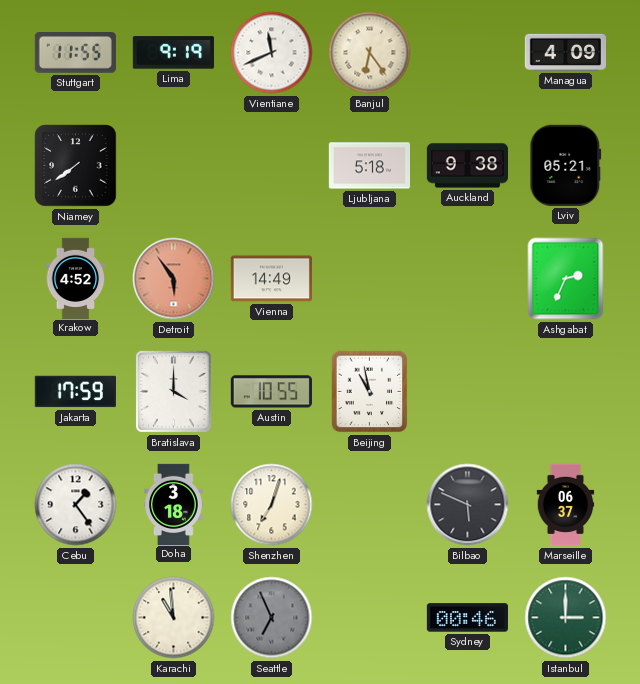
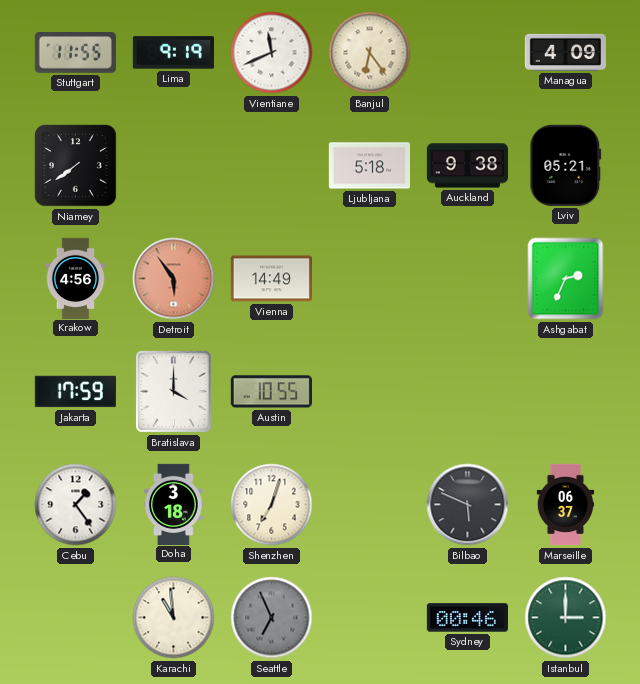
Krakow: 4:52 -> 4:56
Beijing: 10:58 -> none
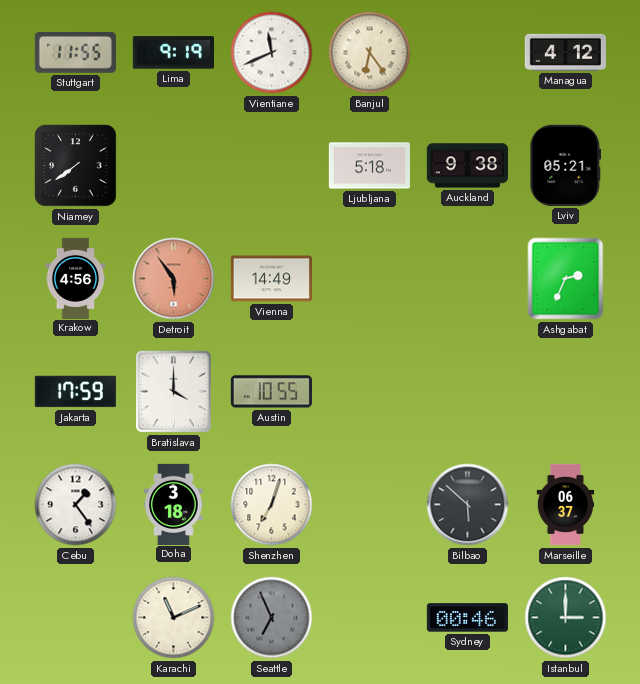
Managua: 4:09 -> 4:12
Bilbao: 5:49 -> 5:52
Karachi: 10:59 -> 11:11
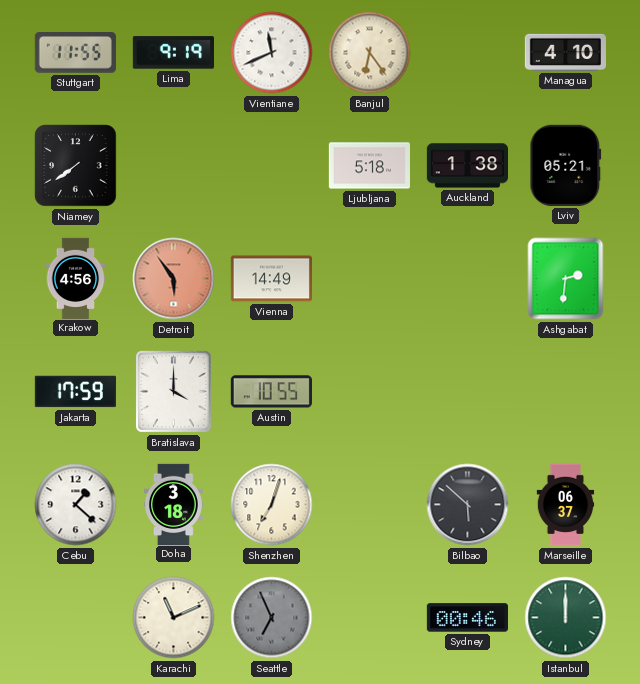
Managua: 4:12 -> 4:10
Auckland: 9:38 -> 1:38
Ashgabat: 2:34 -> 2:31
Cebu: 1:24 -> 1:22
Istanbul: 3:00 -> 12:00
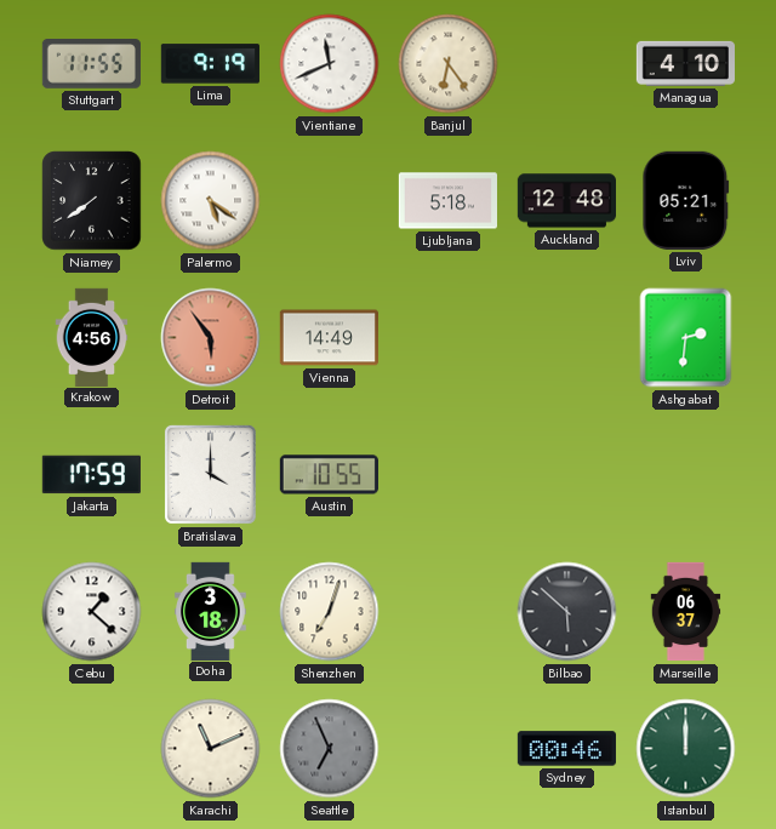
Palermo: none -> 5:21
Auckland: 1:38 -> 12:48
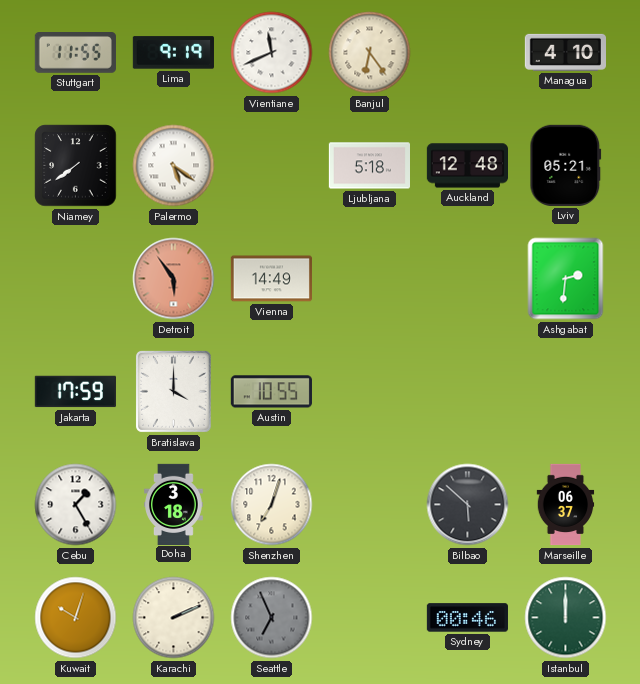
Krakow: 4:56 -> none
Cebu: 1:22 -> 1:25
Kuwait: none -> 10:03
Karachi: 11:11 -> 2:11
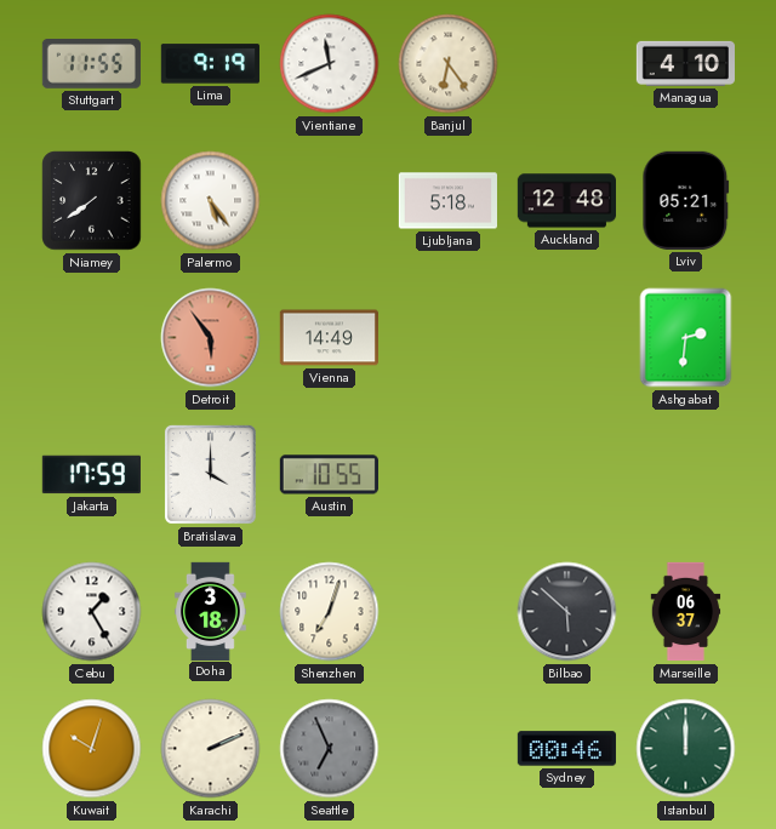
Palermo: 5:21 -> 5:24
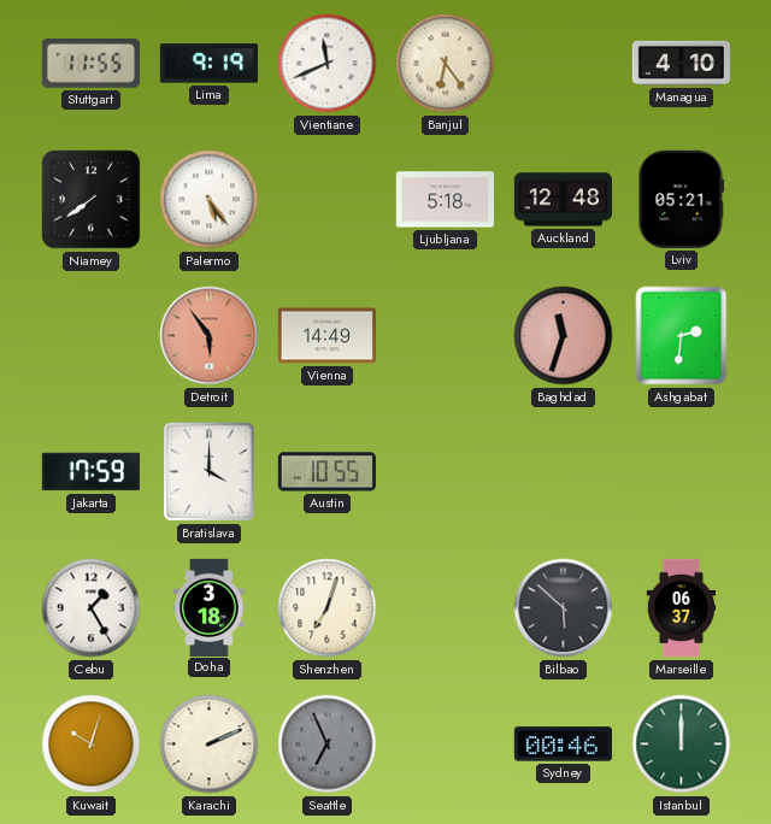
Baghdad: none -> 11:33
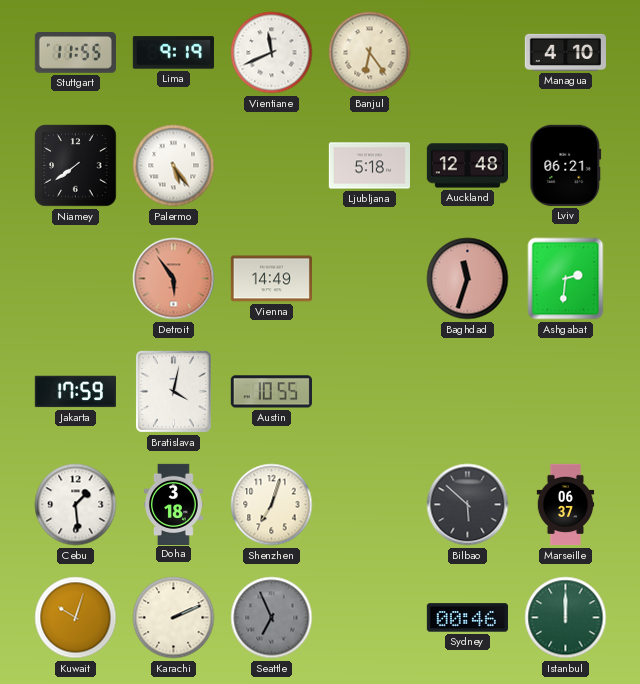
Lviv: 05:21 -> 06:21
Bratislava: 4:00 -> 4:02
Cebu: 1:25 -> 1:29
